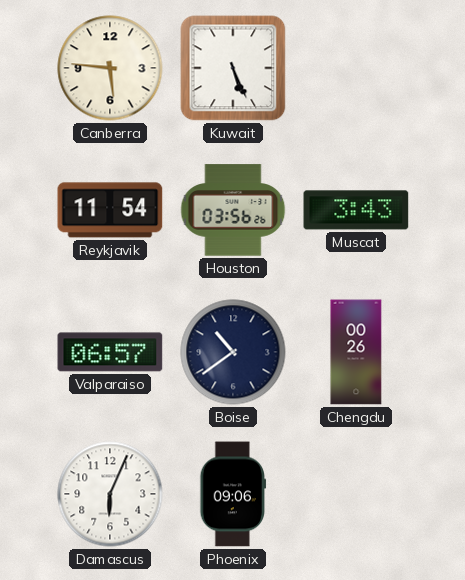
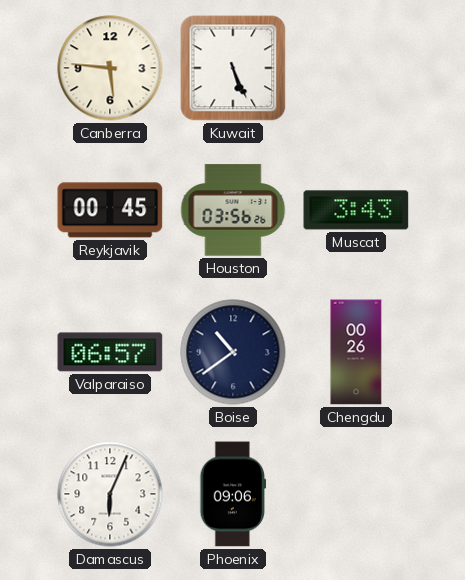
Reykjavik: 11:54 -> 00:45
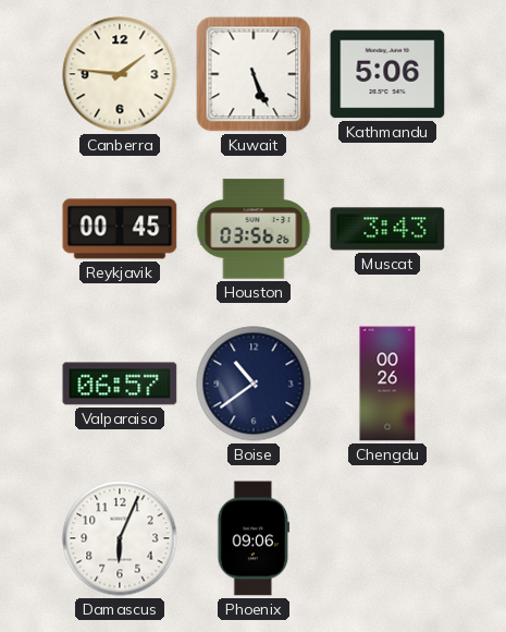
Canberra: 5:46 -> 1:46
Kathmandu: none -> 5:06
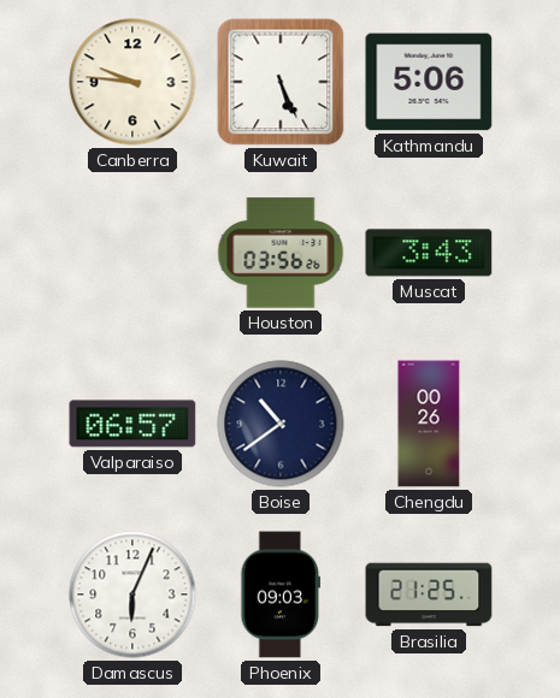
Canberra: 1:46 -> 9:46
Reykjavik: 00:45 -> none
Phoenix: 09:06 -> 09:03
Brasilia: none -> 21:25
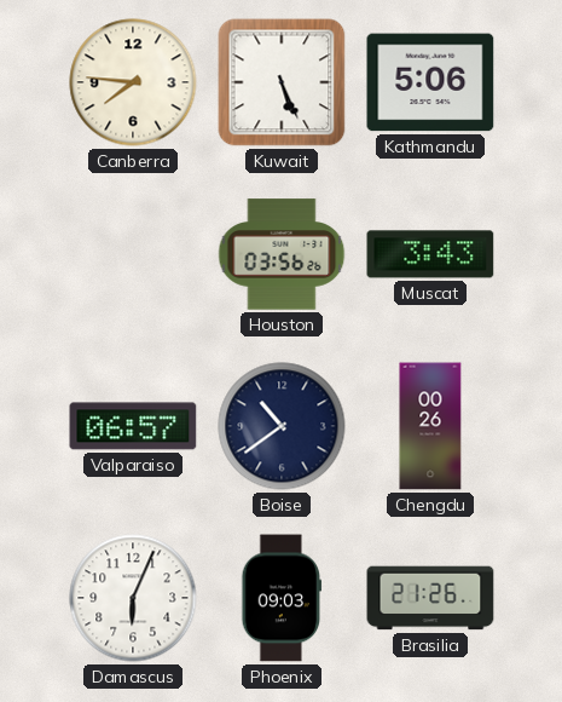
Canberra: 9:46 -> 7:46
Brasilia: 21:25 -> 21:26
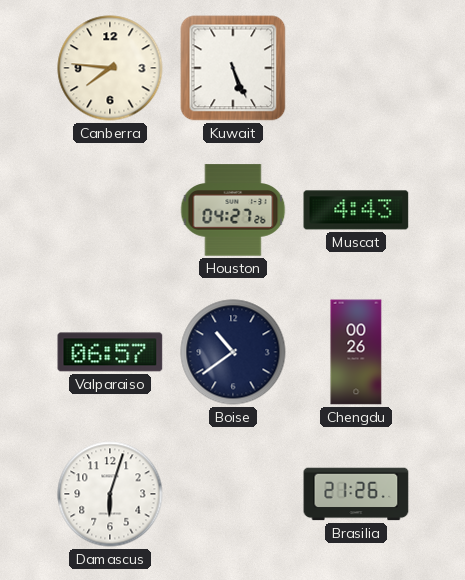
Kathmandu: 5:06 -> none
Houston: 03:56 -> 04:27
Muscat: 3:43 -> 4:43
Damascus: 6:04 -> 6:03
Phoenix: 09:03 -> none
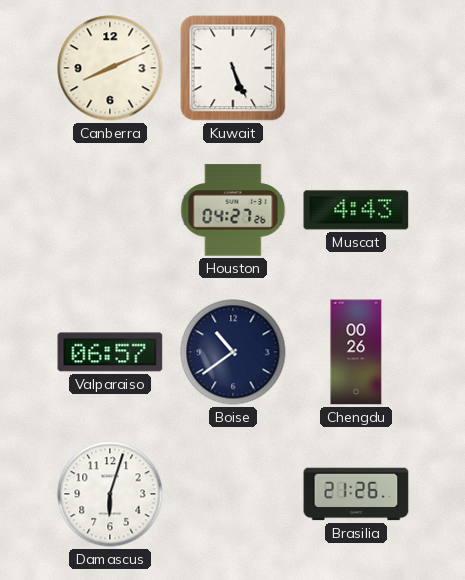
Canberra: 7:46 -> 8:11
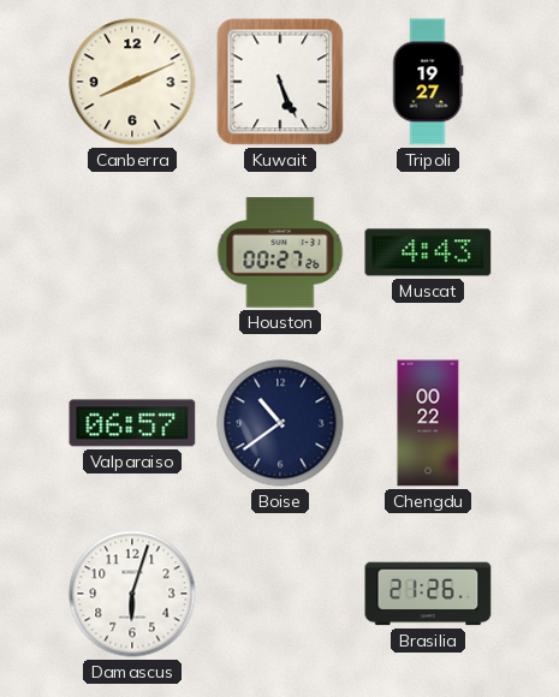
Tripoli: none -> 19:27
Houston: 04:27 -> 00:27
Chengdu: 00:26 -> 00:22
